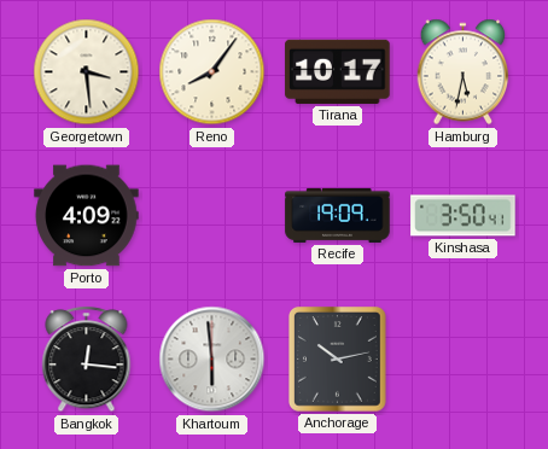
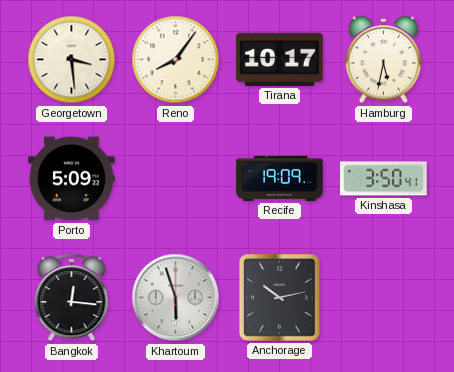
Porto: 4:09 -> 5:09
Khartoum: 5:59 -> 5:57
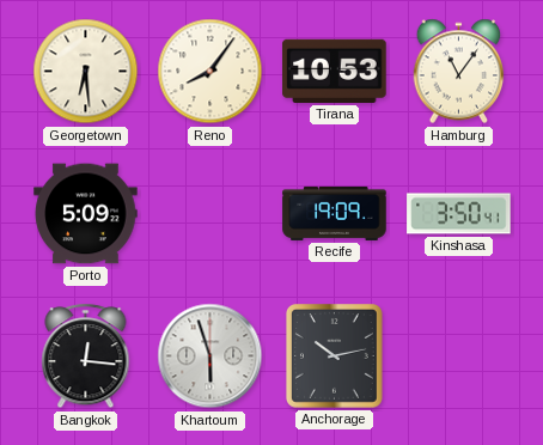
Georgetown: 3:29 -> 6:29
Tirana: 10:17 -> 10:53
Hamburg: 5:32 -> 11:06
